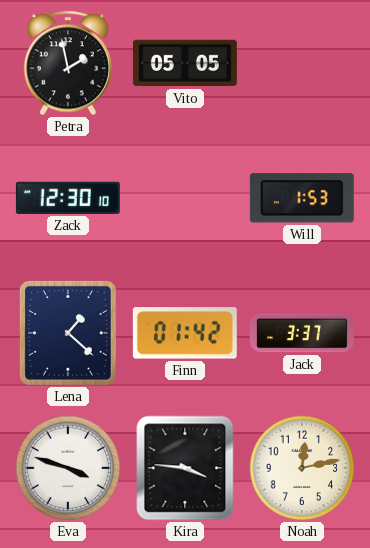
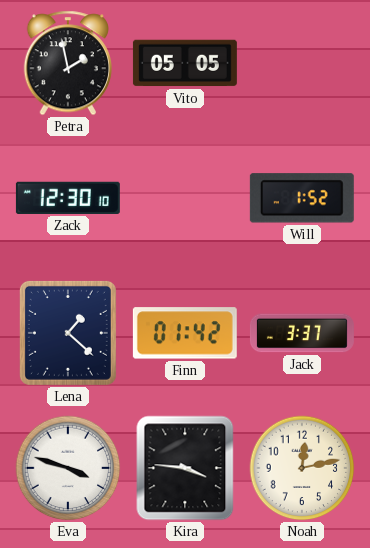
Will: 1:53 -> 1:52
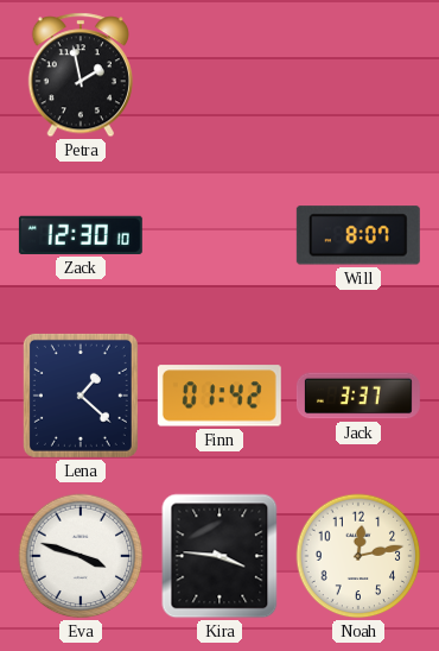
Vito: 05:05 -> none
Will: 1:52 -> 8:07
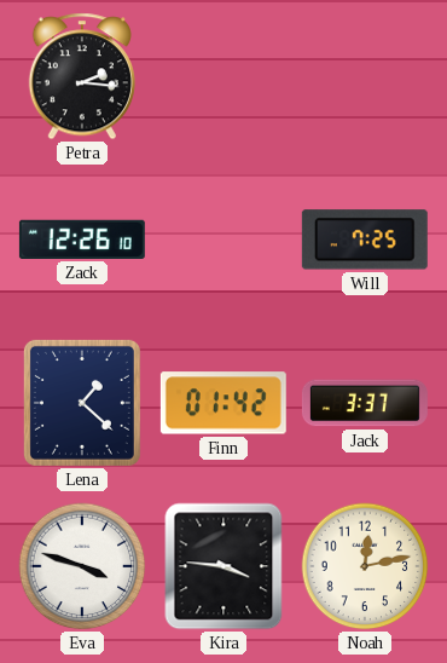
Petra: 1:58 -> 2:16
Zack: 12:30 -> 12:26
Will: 8:07 -> 7:25
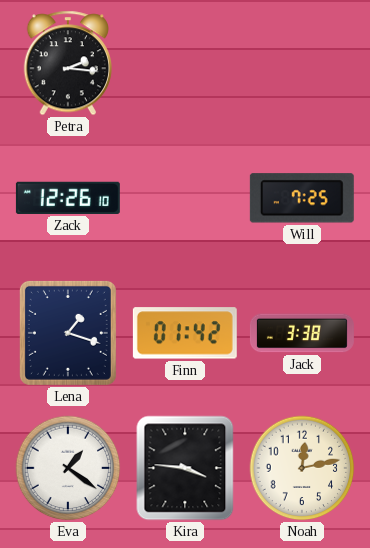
Lena: 1:22 -> 1:18
Jack: 3:37 -> 3:38
Eva: 3:48 -> 1:21
